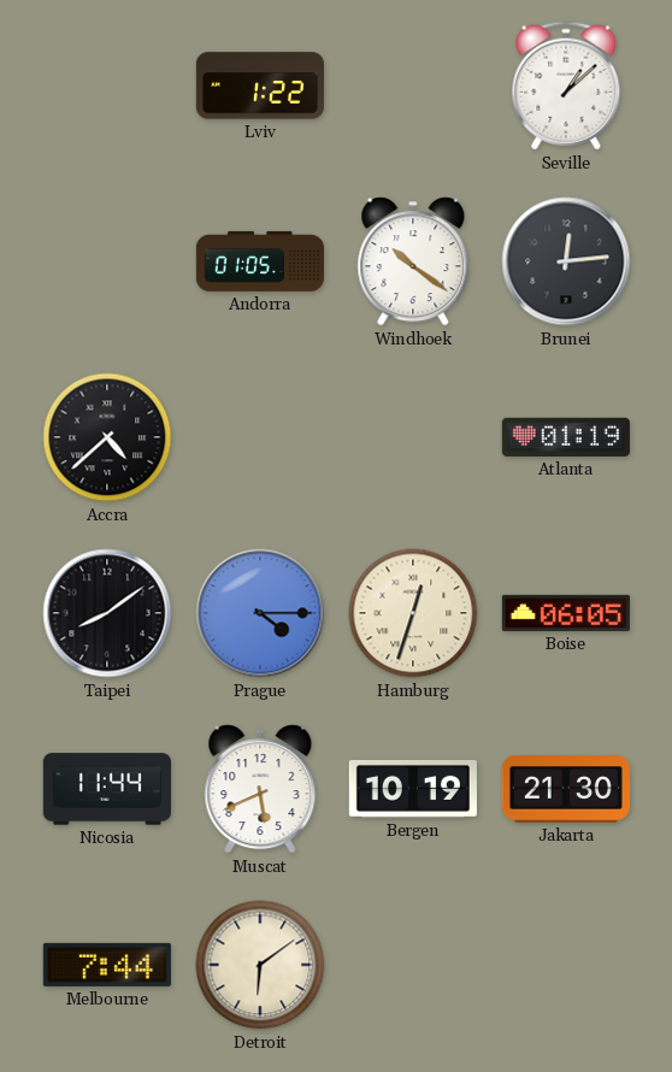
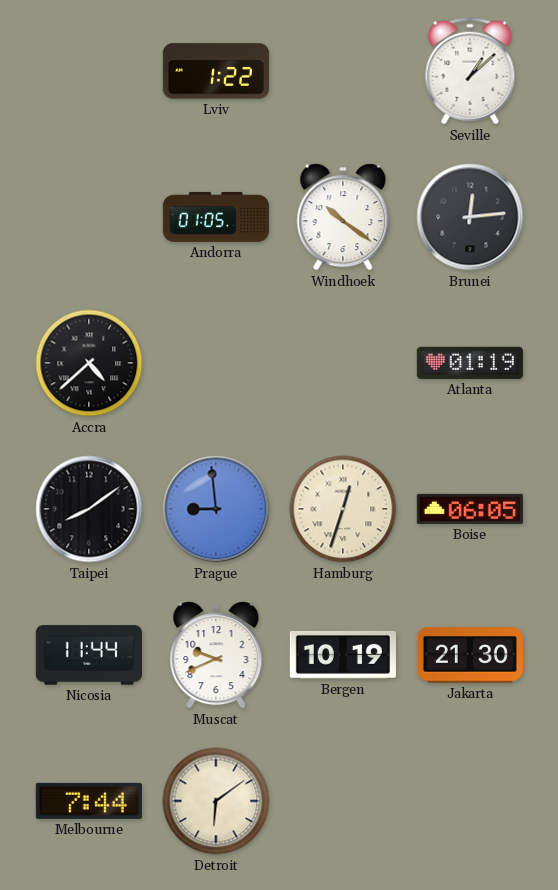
Prague: 4:15 -> 8:59
Muscat: 5:41 -> 9:41
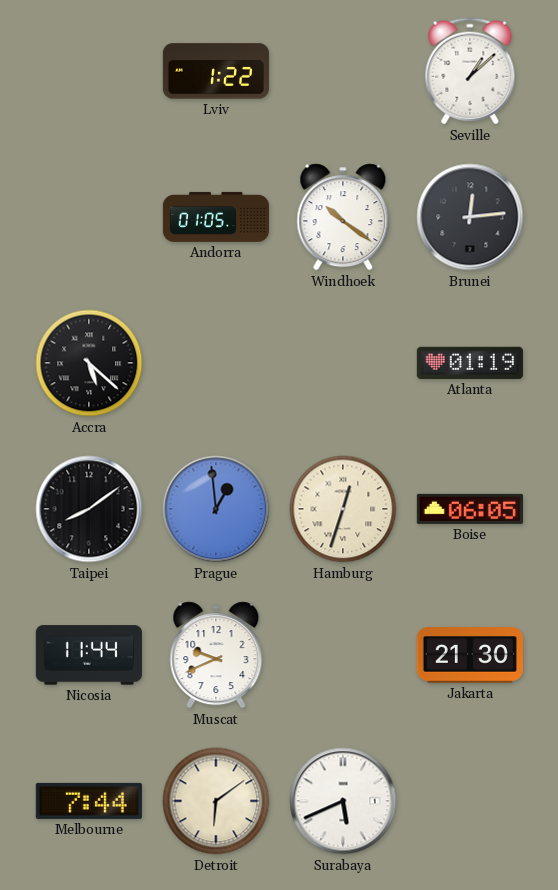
Accra: 4:38 -> 5:22
Prague: 8:59 -> 12:59
Bergen: 10:19 -> none
Surabaya: none -> 5:41
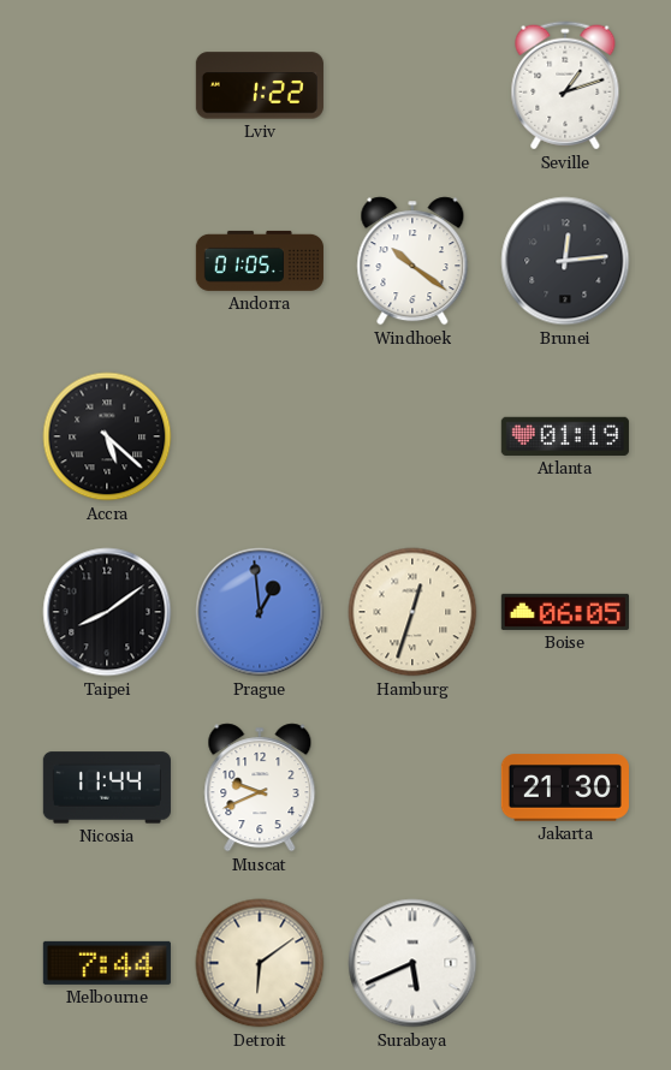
Seville: 1:08 -> 1:12
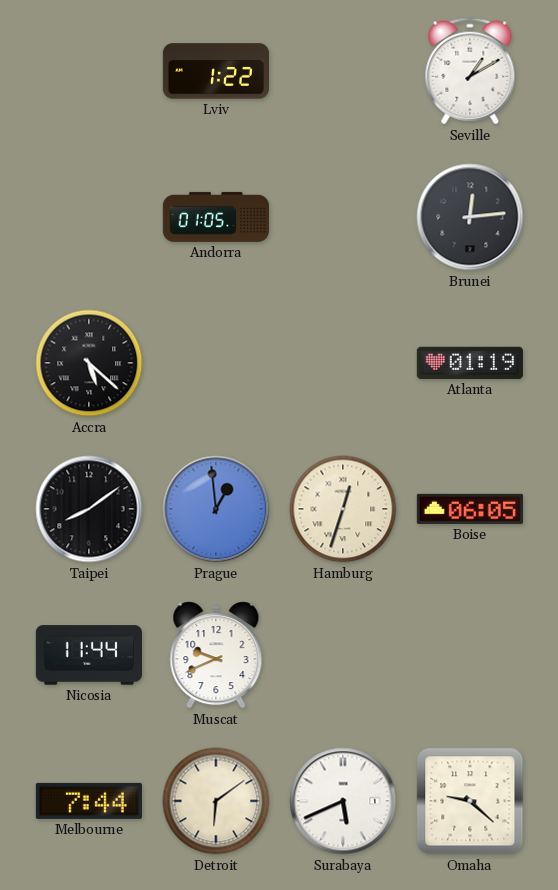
Seville: 1:12 -> 1:10
Windhoek: 10:21 -> none
Jakarta: 21:30 -> none
Omaha: none -> 9:22
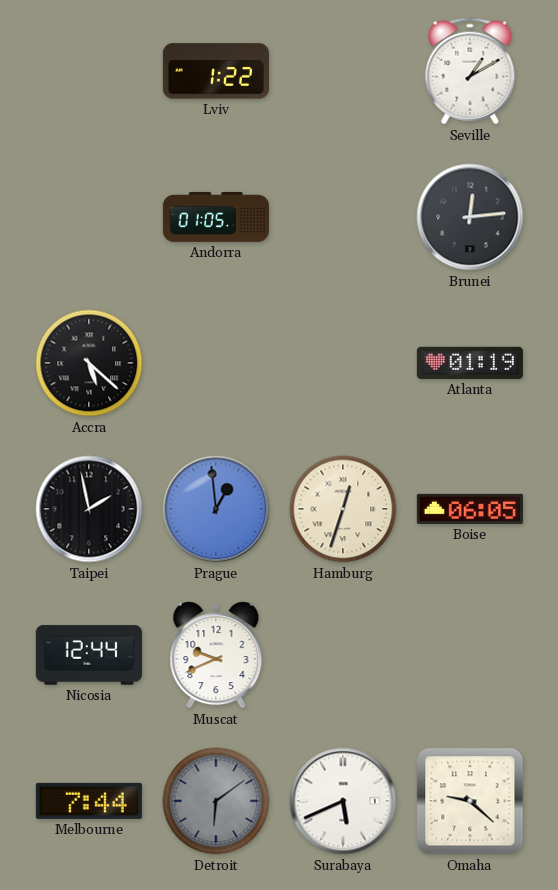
Taipei: 8:09 -> 1:58
Nicosia: 11:44 -> 12:44
Detroit dial: cream -> grey
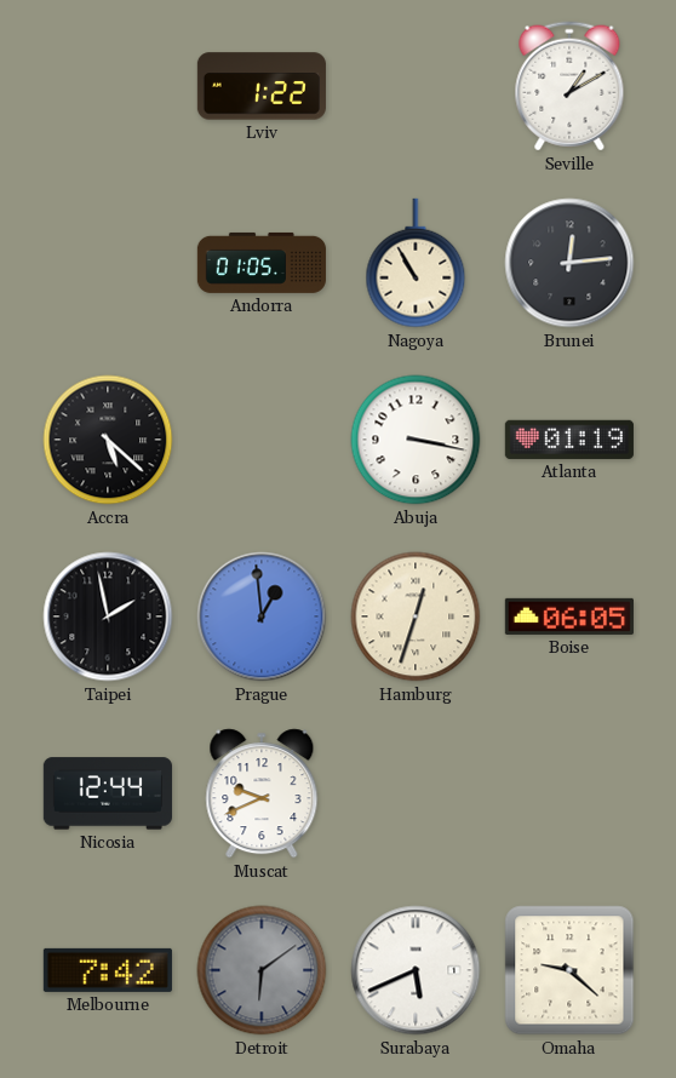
Nagoya: none -> 10:55
Abuja: none -> 3:17
Melbourne: 7:44 -> 7:42
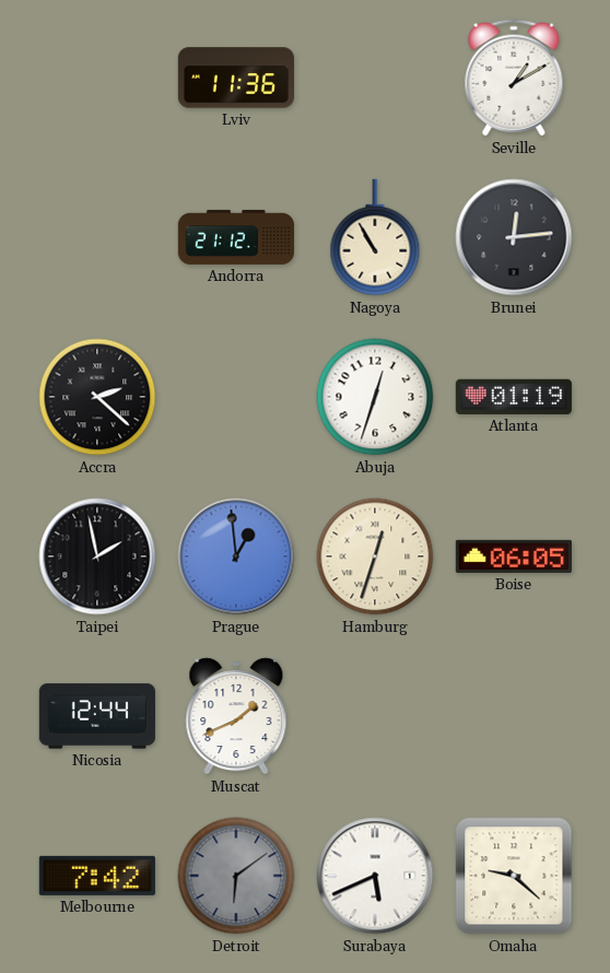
Lviv: 1:22 -> 11:36
Andorra: 01:05 -> 21:12
Accra: 5:22 -> 2:22
Abuja: 3:17 -> 12:33
Muscat: 9:41 -> 1:41
